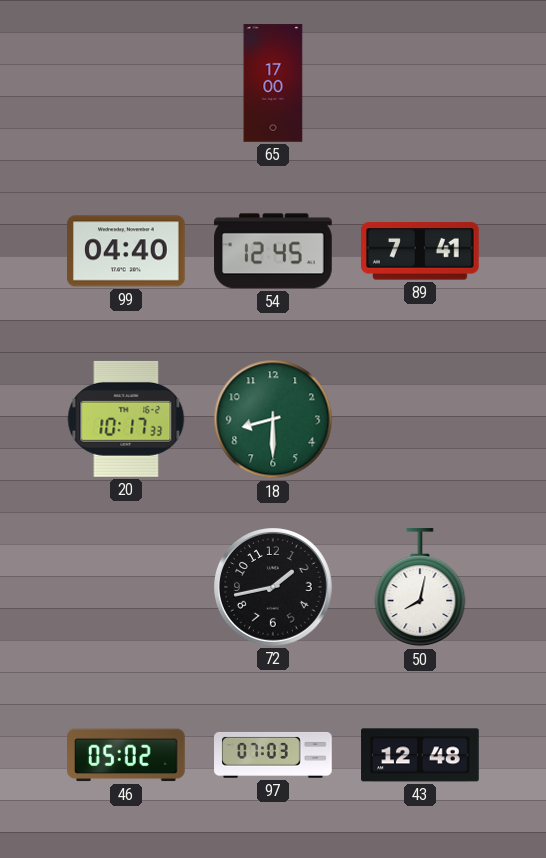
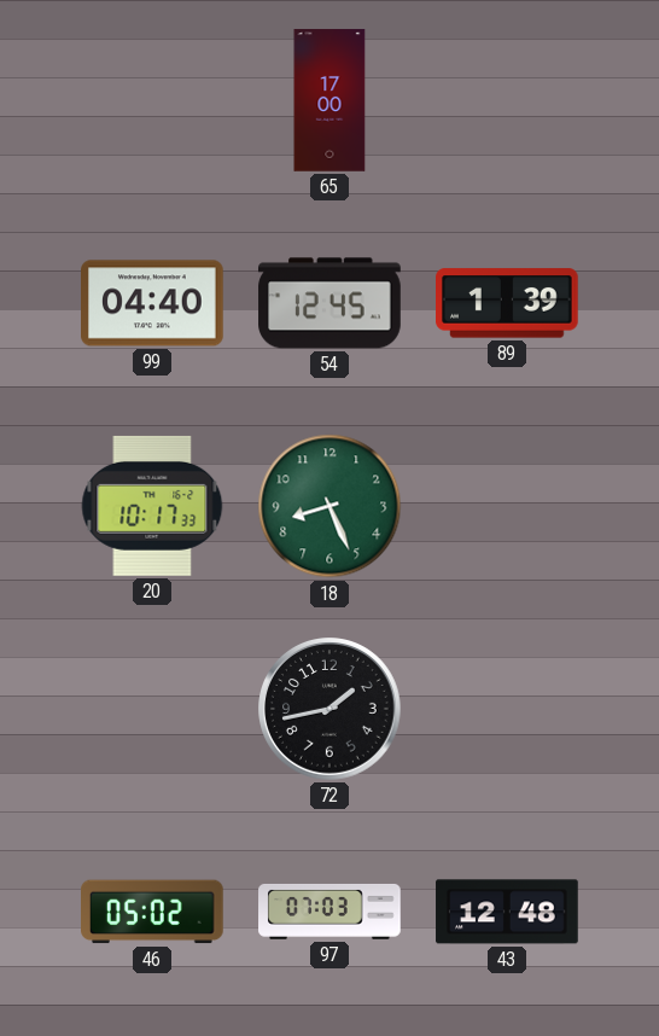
89: 7:41 -> 1:39
18: 8:30 -> 8:26
50: 8:02 -> none
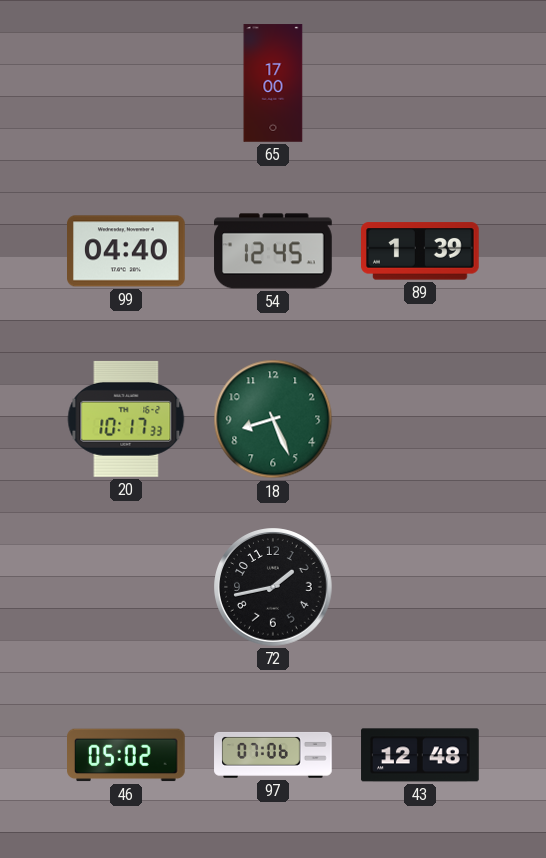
97: 07:03 -> 07:06
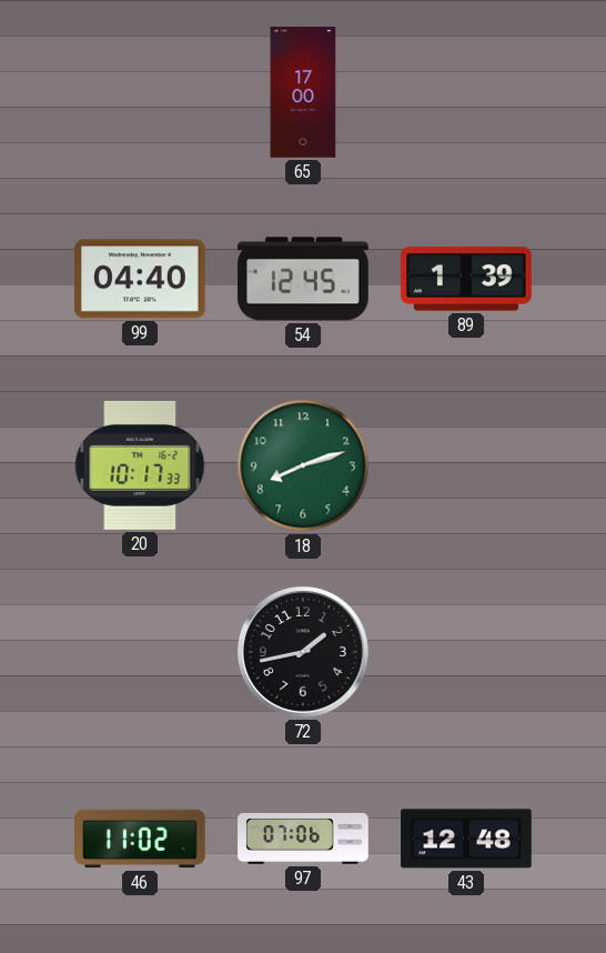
18: 8:26 -> 8:12
46: 05:02 -> 11:02
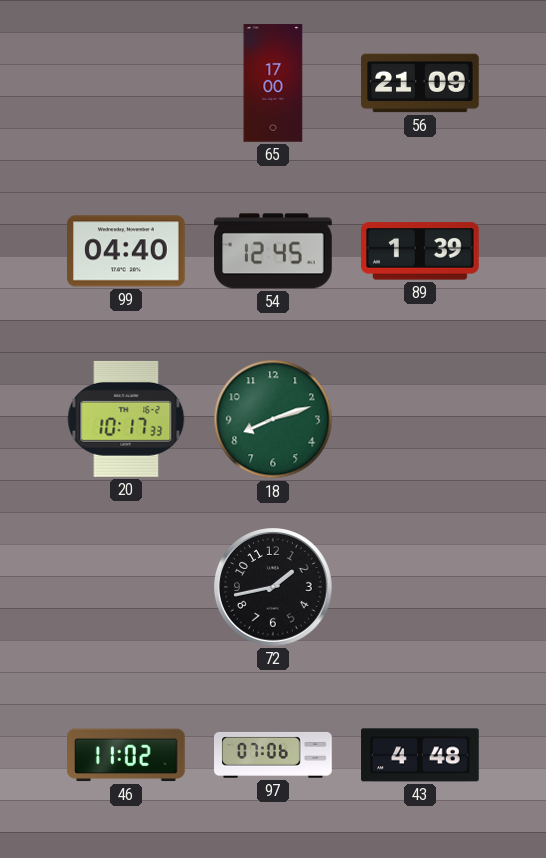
56: none -> 21:09
43: 12:48 -> 4:48
